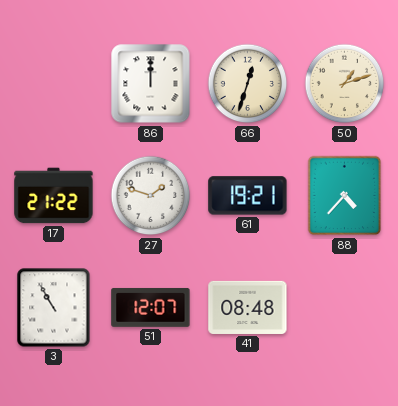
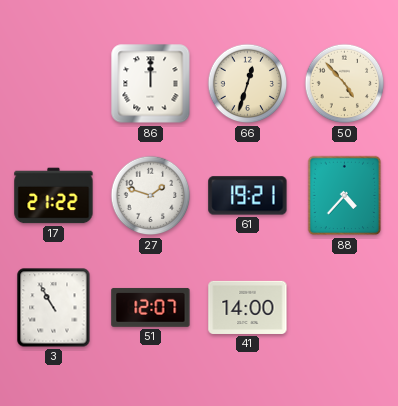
50: 1:12 -> 4:53
41: 08:48 -> 14:00
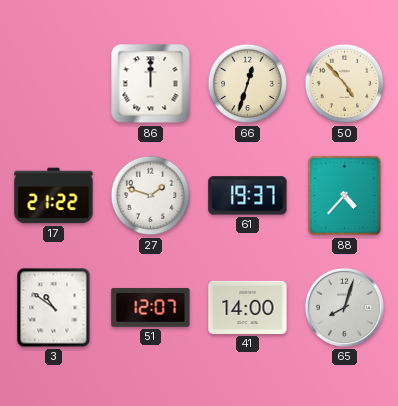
61: 19:21 -> 19:37
3: 10:55 -> 10:51
65: none -> 8:03
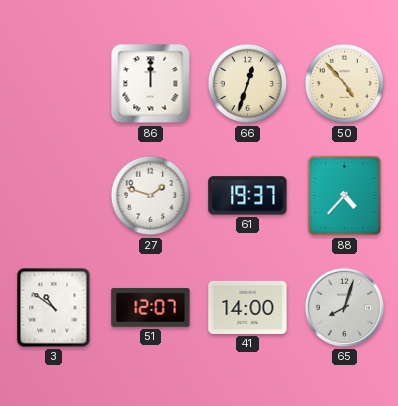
17: 21:22 -> none
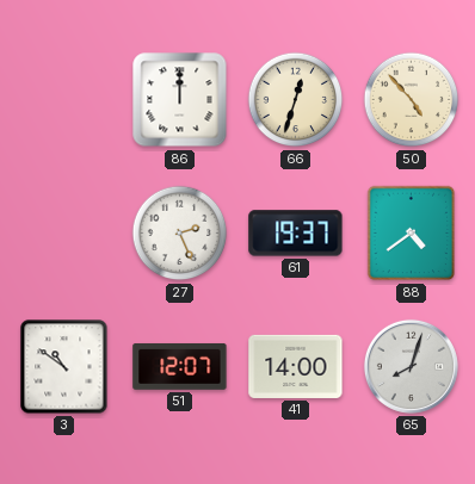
27: 1:48 -> 2:26
88: 4:37 -> 4:39
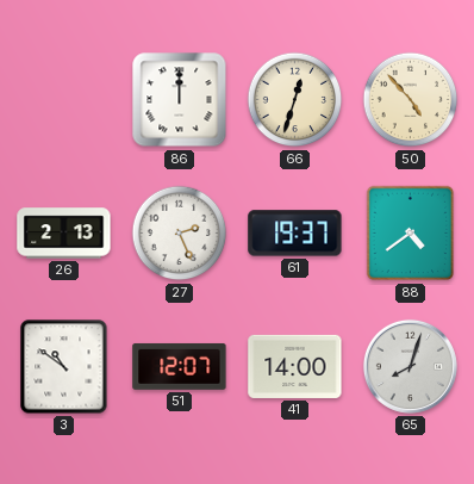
26: none -> 2:13
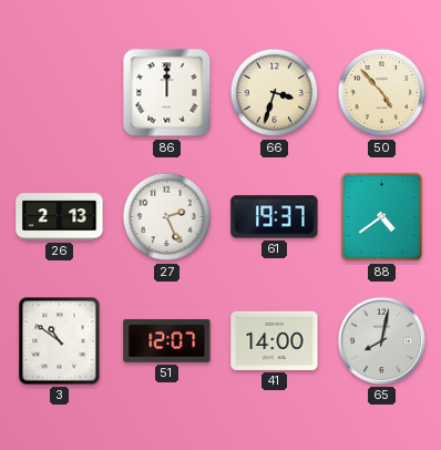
66: 12:33 -> 3:33
65: 8:03 -> 8:02
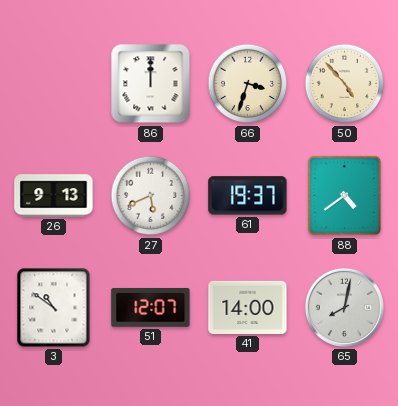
26: 2:13 -> 9:13
27: 2:26 -> 5:41
